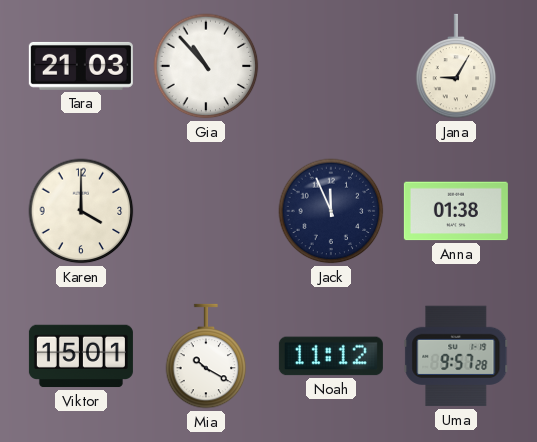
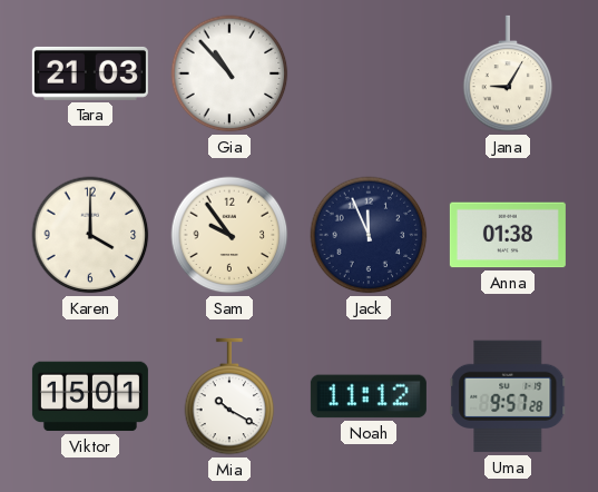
Sam: none -> 9:54
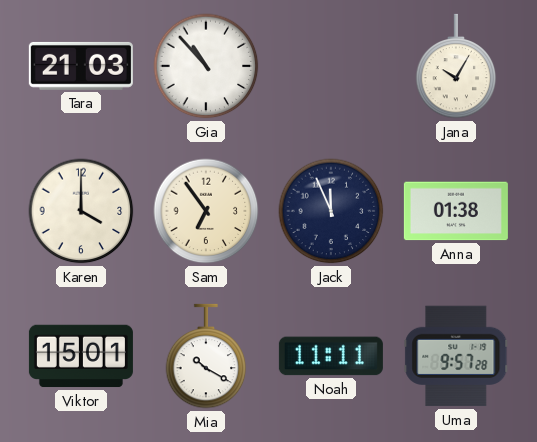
Jana: 9:05 -> 10:05
Sam: 9:54 -> 6:54
Noah: 11:12 -> 11:11
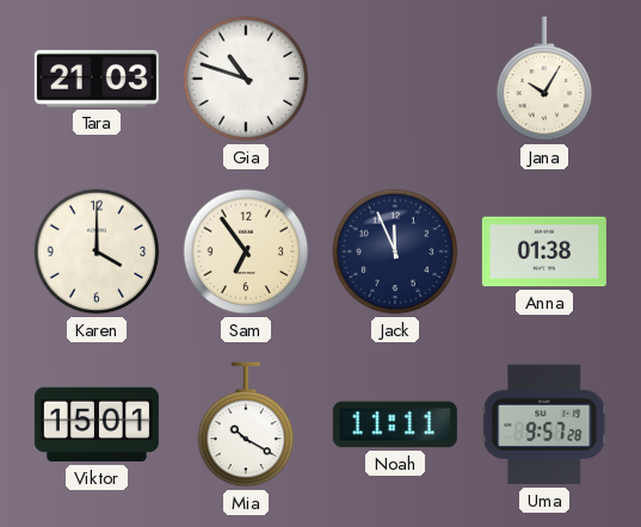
Gia: 10:53 -> 10:48
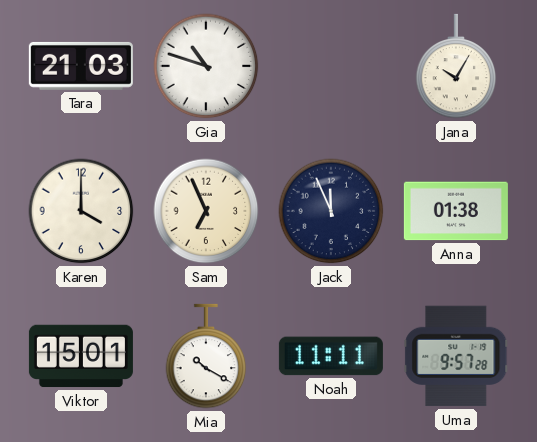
Sam: 6:54 -> 6:56
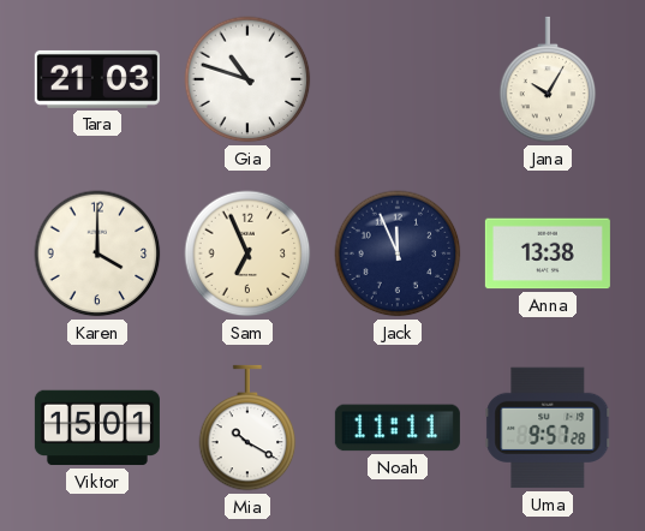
Anna: 01:38 -> 13:38
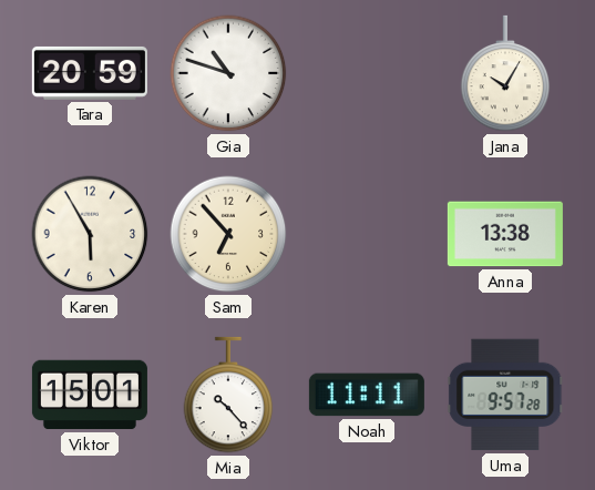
Tara: 21:03 -> 20:59
Karen: 4:00 -> 5:55
Sam: 6:56 -> 6:53
Jack: 11:56 -> none
Mia: 10:20 -> 10:23
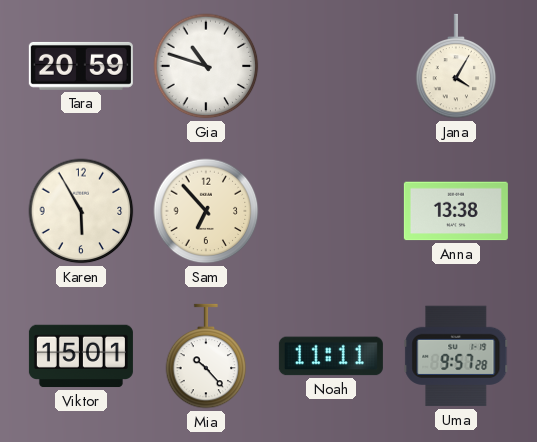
Jana: 10:05 -> 4:05
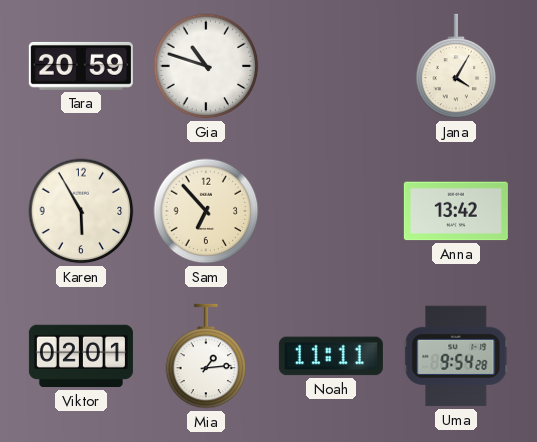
Anna: 13:38 -> 13:42
Viktor: 15:01 -> 02:01
Mia: 10:23 -> 1:14
Uma: 9:57 -> 9:54
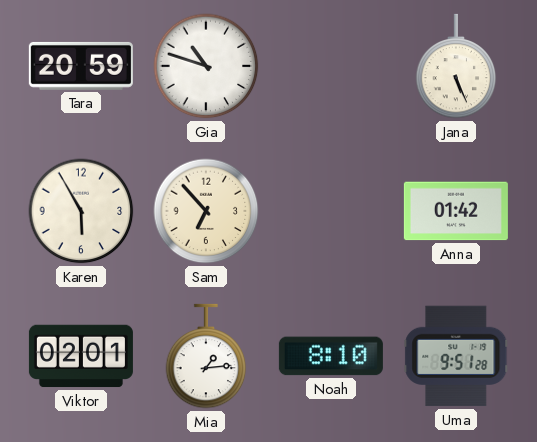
Jana: 4:05 -> 5:26
Anna: 13:42 -> 01:42
Noah: 11:11 -> 8:10
Uma: 9:54 -> 9:51
